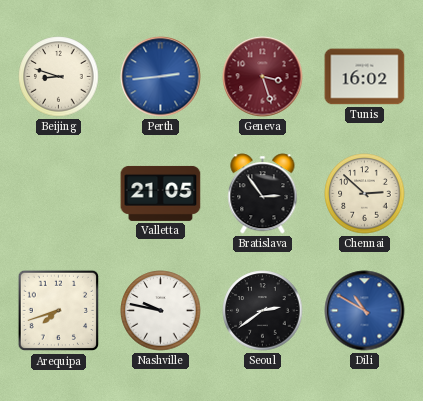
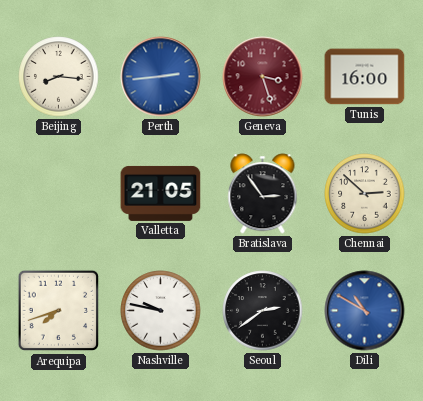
Beijing: 8:48 -> 8:16
Tunis: 16:02 -> 16:00
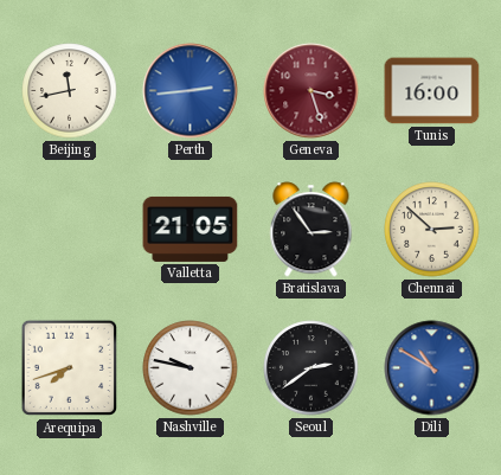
Beijing: 8:16 -> 11:43
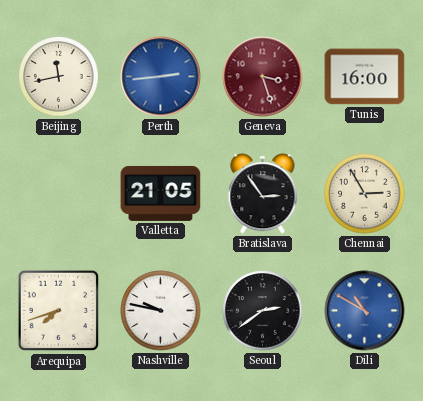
Chennai: 2:52 -> 2:55
